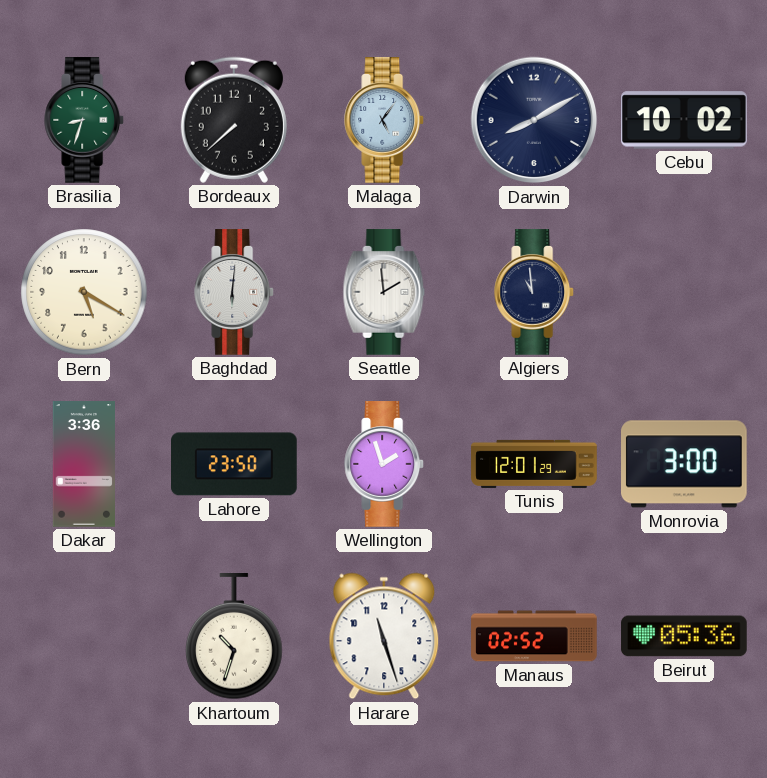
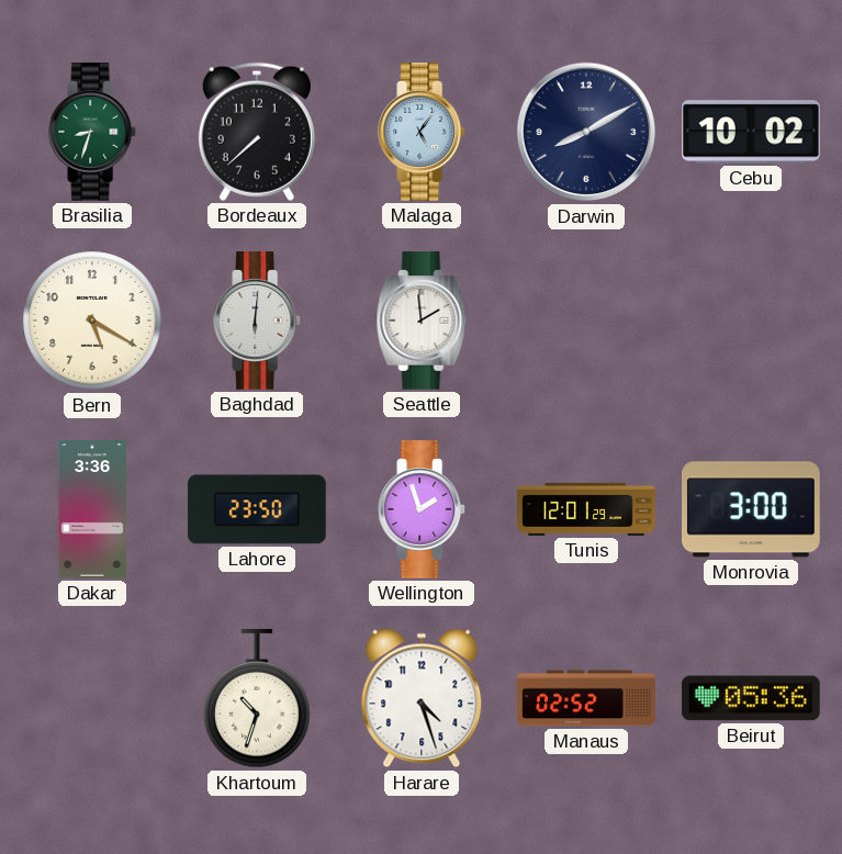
Algiers: 10:59 -> none
Harare: 11:27 -> 4:27
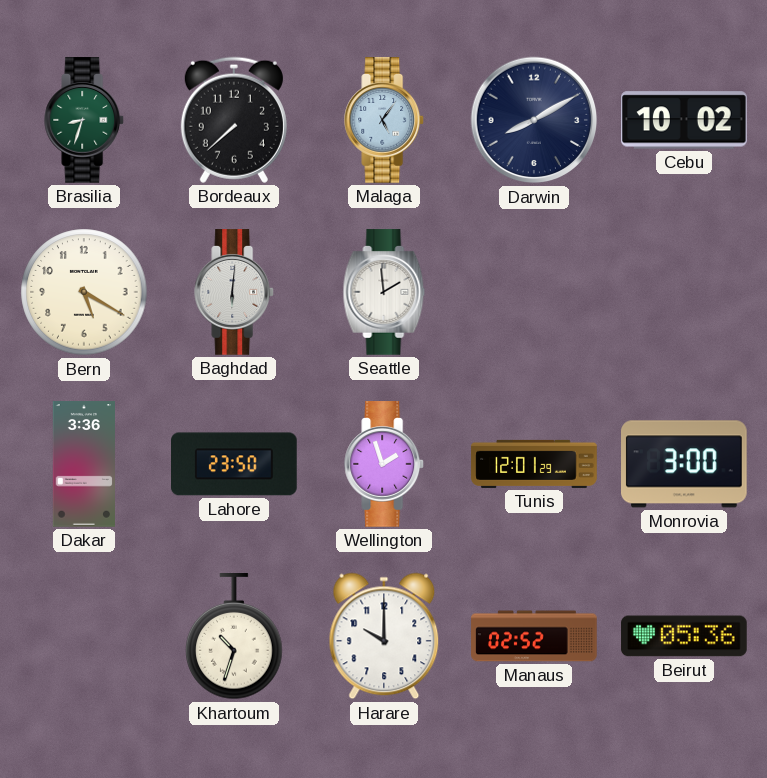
Harare: 4:27 -> 10:00
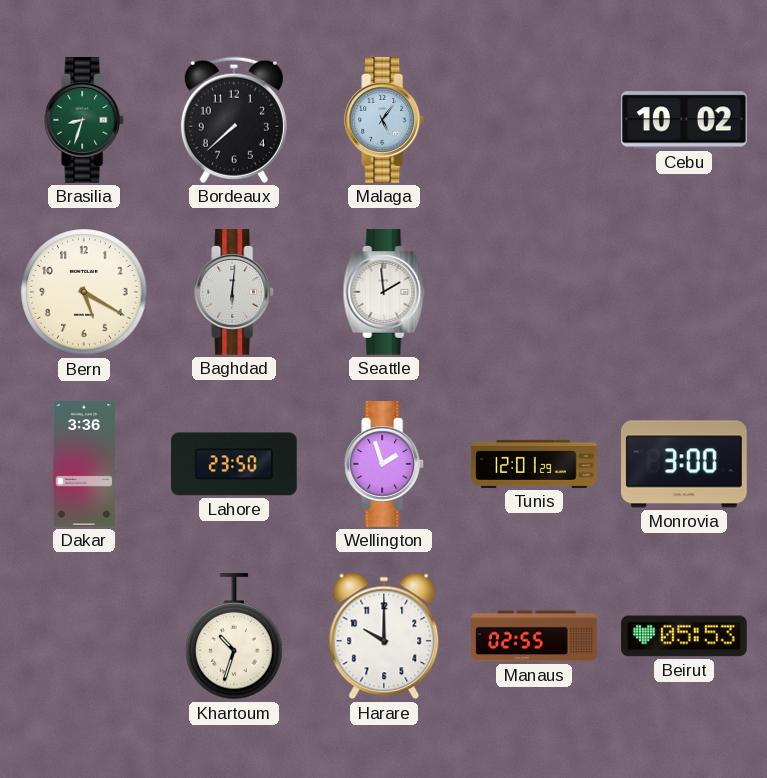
Darwin: 8:10 -> none
Manaus: 02:52 -> 02:55
Beirut: 05:36 -> 05:53
